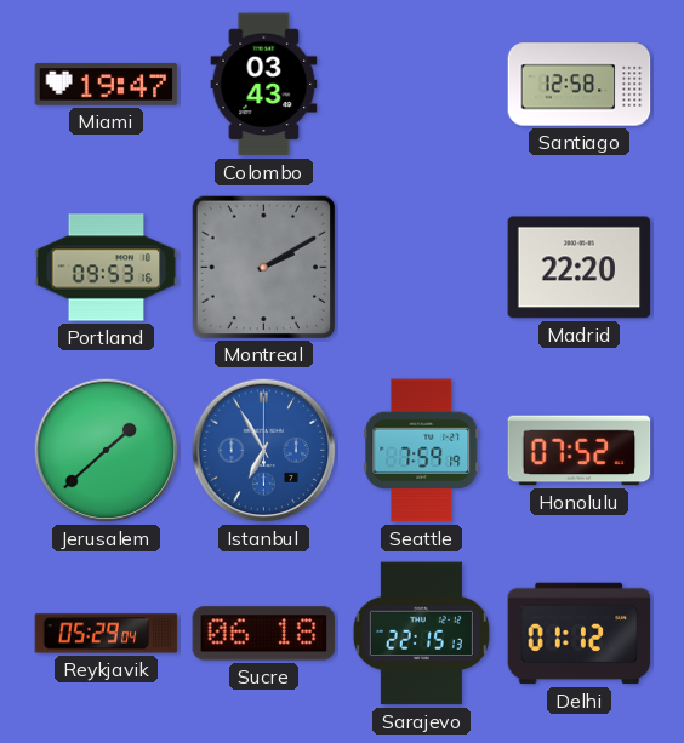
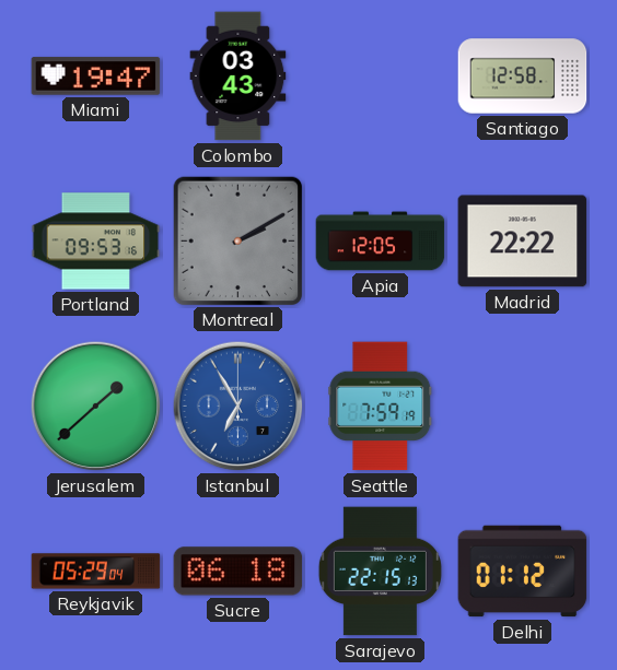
Apia: none -> 12:05
Madrid: 22:20 -> 22:22
Honolulu: 07:52 -> none
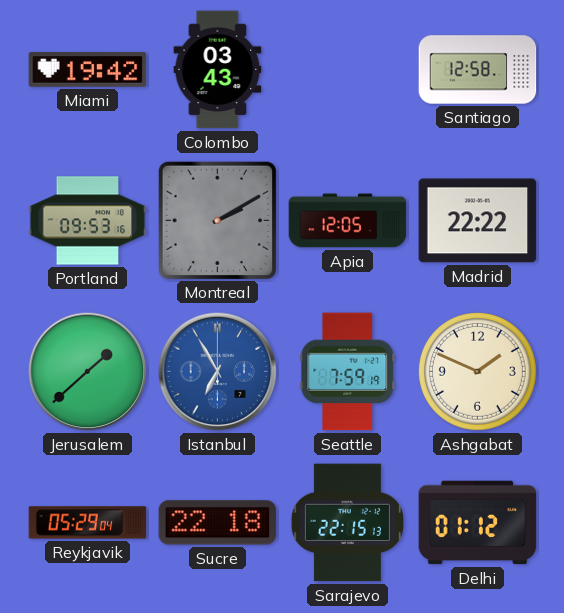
Miami: 19:47 -> 19:42
Ashgabat: none -> 1:49
Sucre: 06:18 -> 22:18
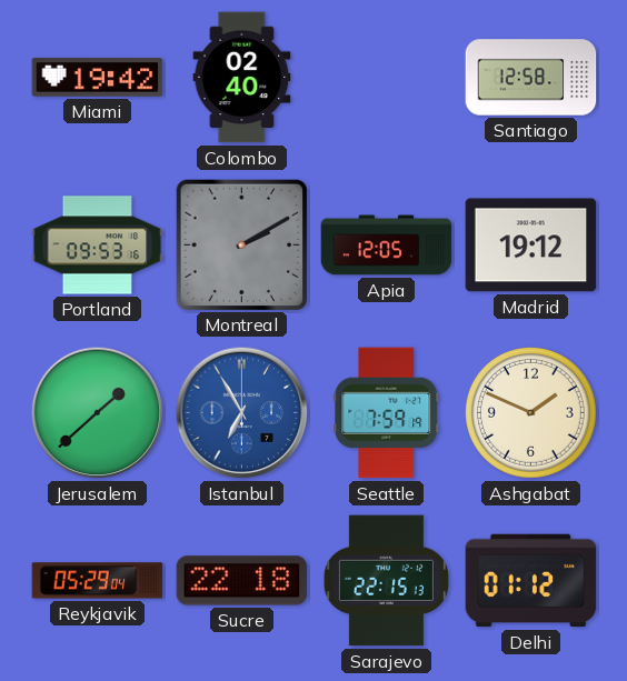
Colombo: 03:43 -> 02:40
Madrid: 22:22 -> 19:12
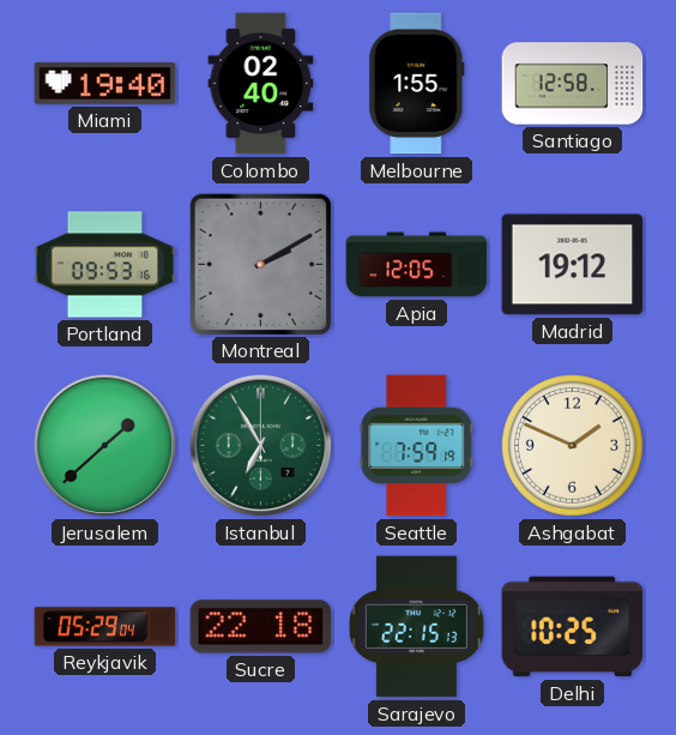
Miami: 19:42 -> 19:40
Melbourne: none -> 1:55
Istanbul dial: blue -> green
Delhi: 01:12 -> 10:25
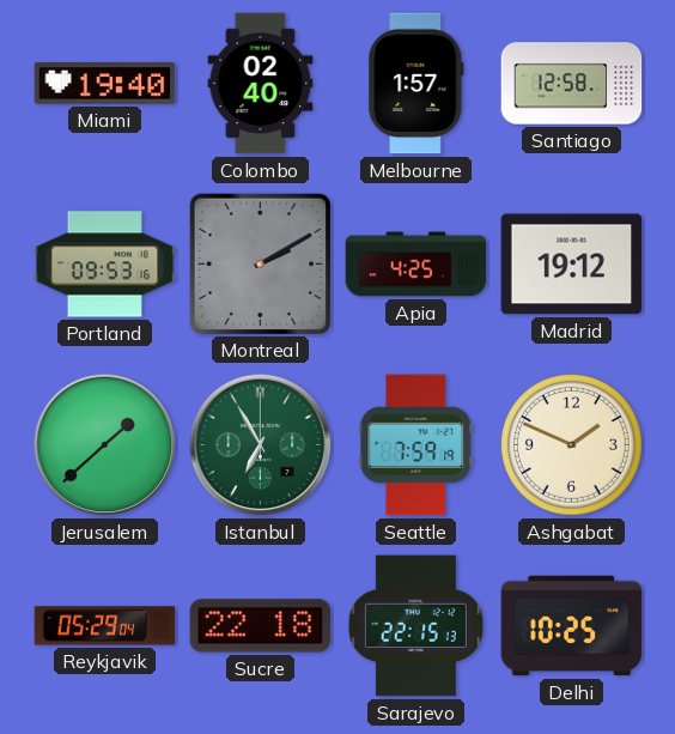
Melbourne: 1:55 -> 1:57
Apia: 12:05 -> 4:25
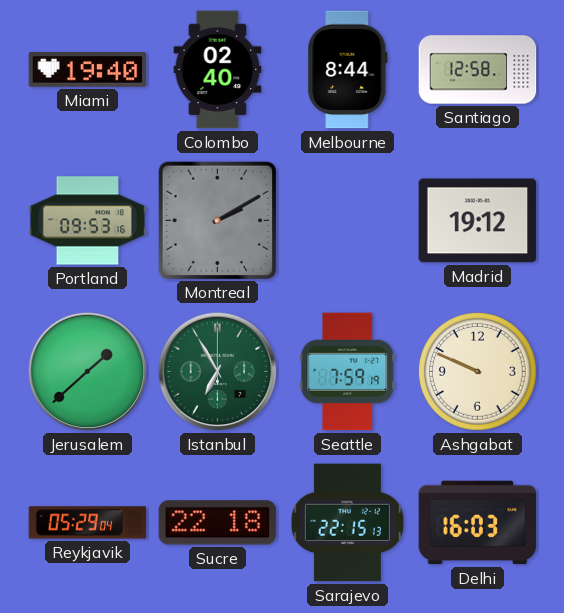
Melbourne: 1:57 -> 8:44
Apia: 4:25 -> none
Ashgabat: 1:49 -> 9:49
Delhi: 10:25 -> 16:03
